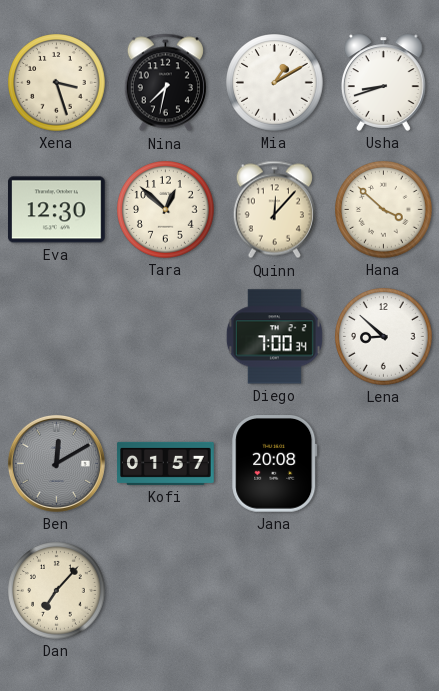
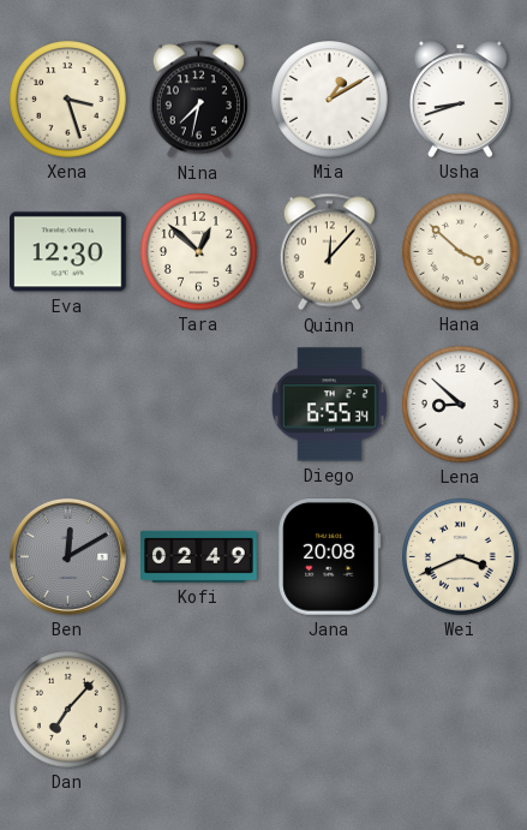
Diego: 7:00 -> 6:55
Kofi: 01:57 -> 02:49
Wei: none -> 3:41
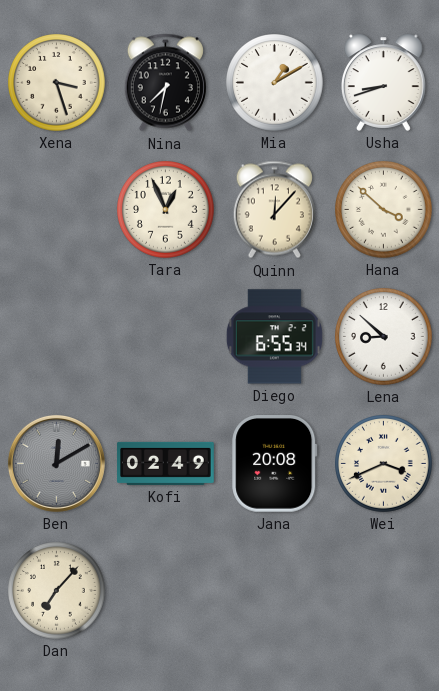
Eva: 12:30 -> none
Tara: 12:52 -> 12:56
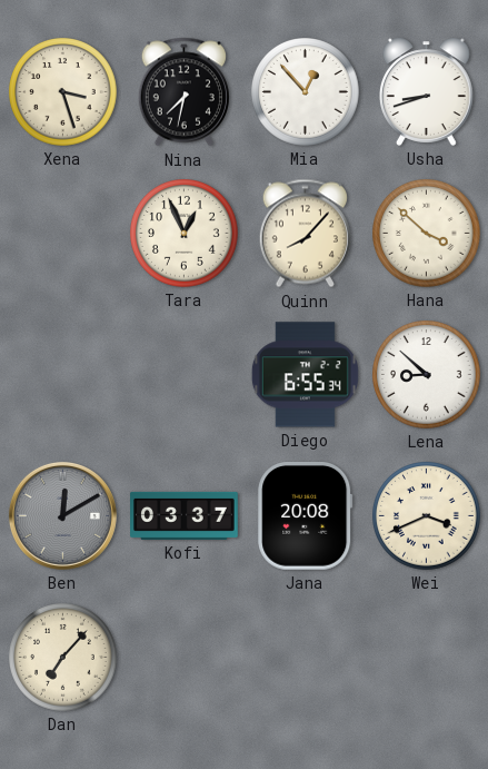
Mia: 1:10 -> 12:53
Quinn: 12:07 -> 8:07
Kofi: 02:49 -> 03:37
